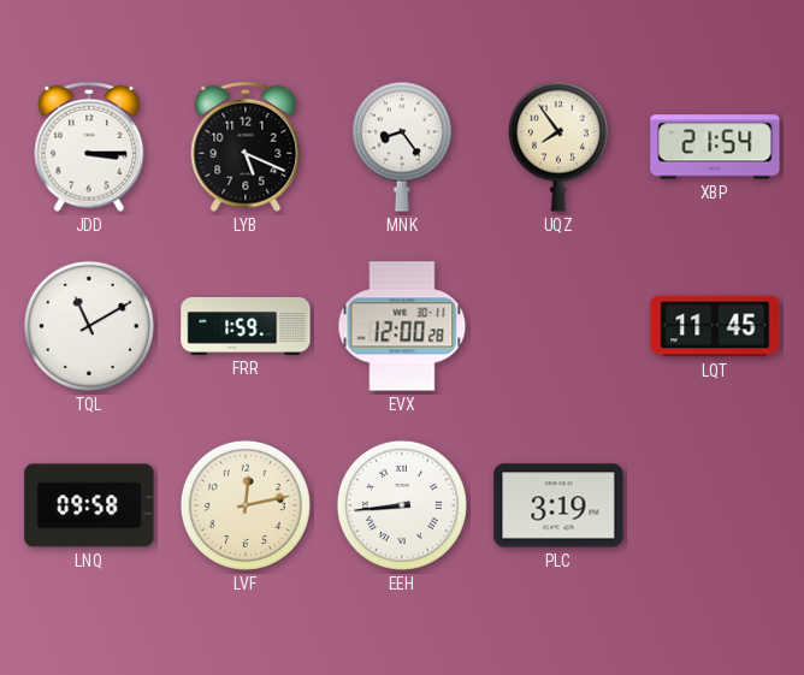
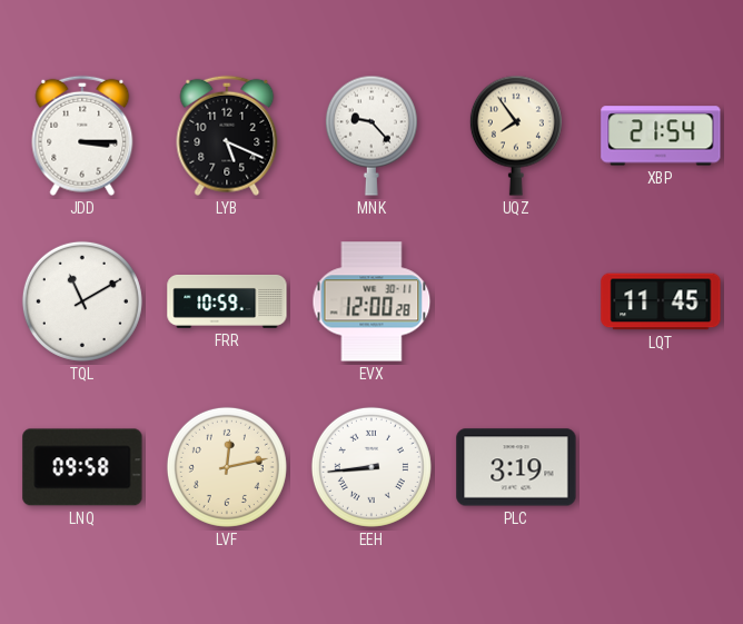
MNK: 8:24 -> 9:23
FRR: 1:59 -> 10:59
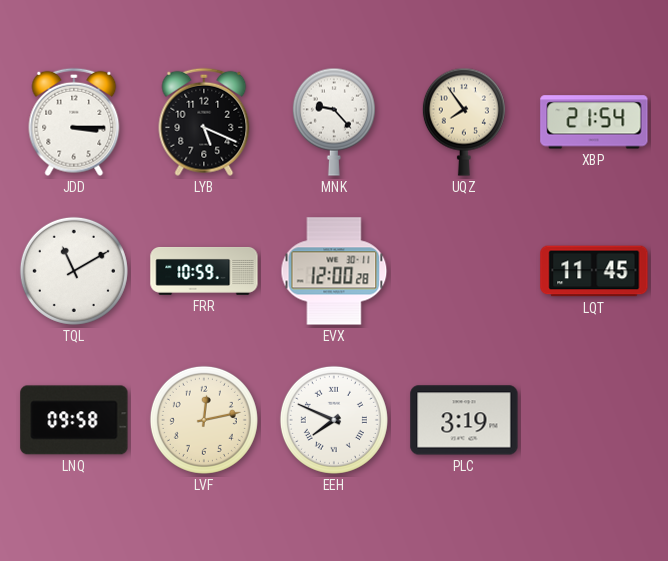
EEH: 8:44 -> 7:49
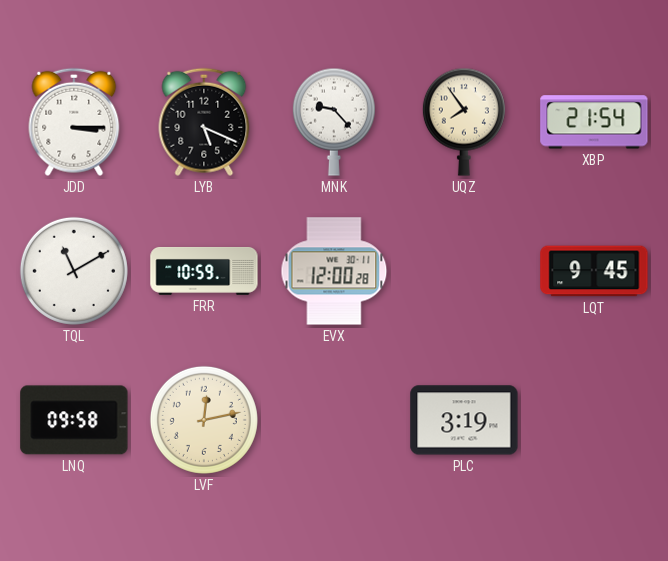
LQT: 11:45 -> 9:45
EEH: 7:49 -> none
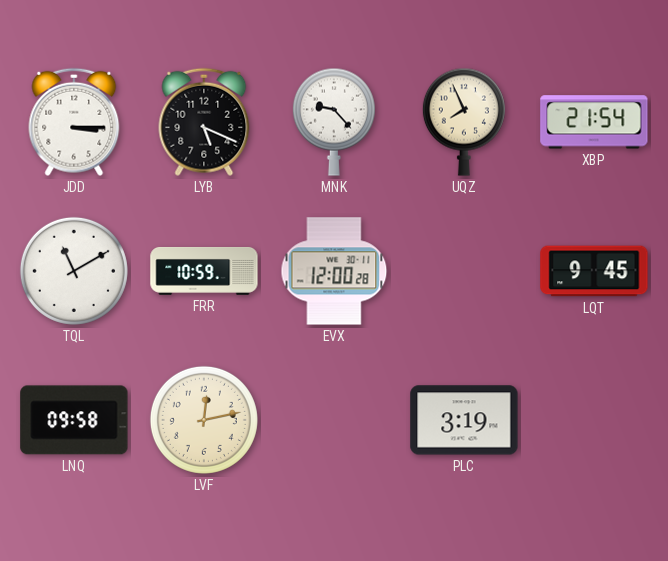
UQZ: 7:54 -> 7:56
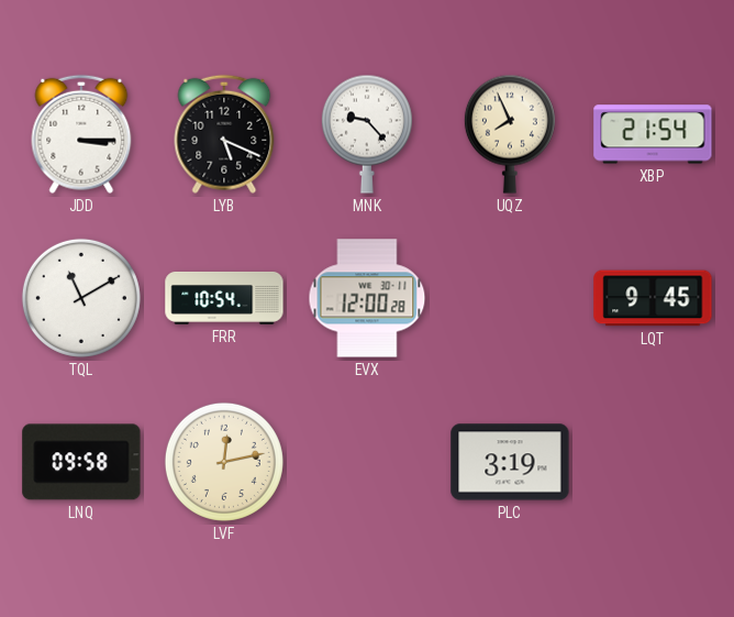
FRR: 10:59 -> 10:54
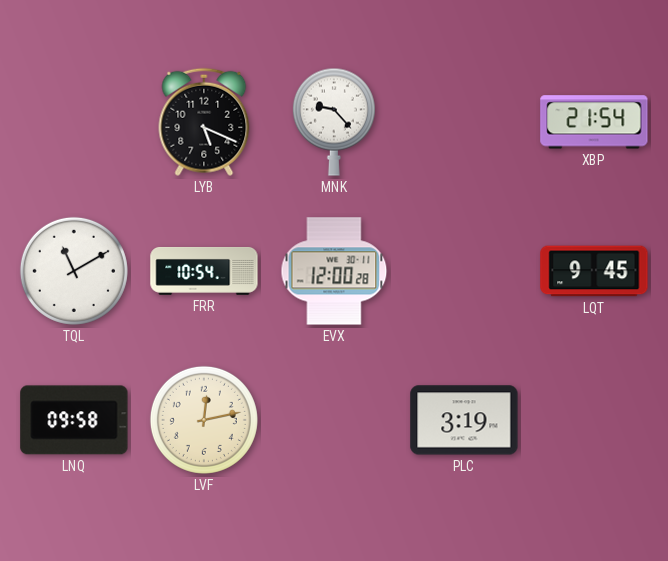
JDD: 3:15 -> none
UQZ: 7:56 -> none
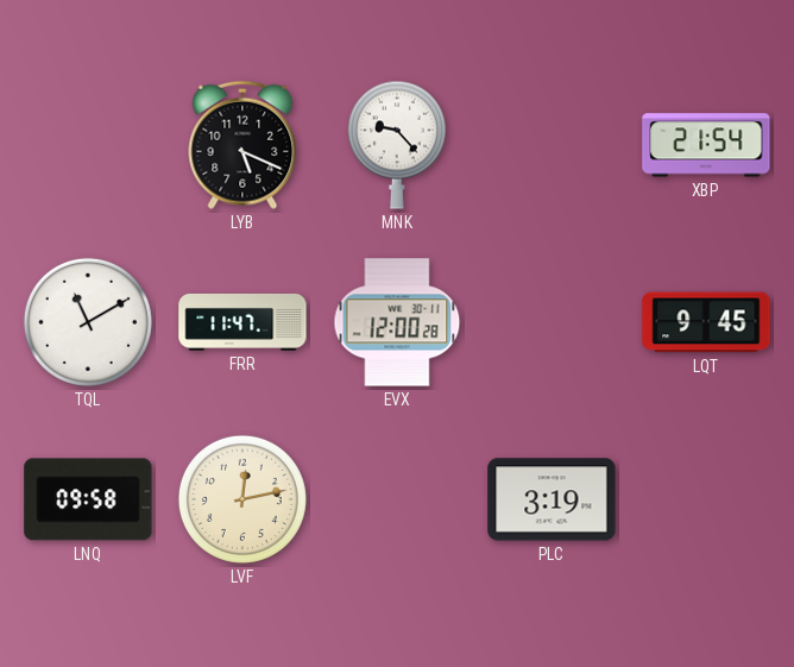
FRR: 10:54 -> 11:47
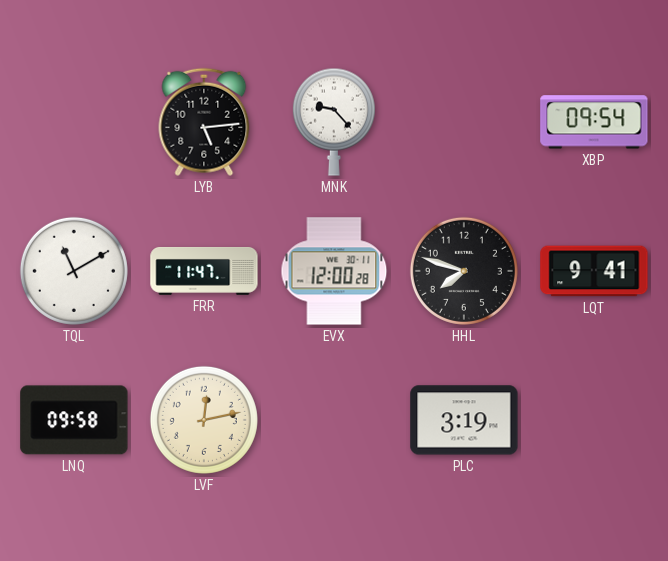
LYB: 5:19 -> 5:14
XBP: 21:54 -> 09:54
HHL: none -> 7:48
LQT: 9:45 -> 9:41
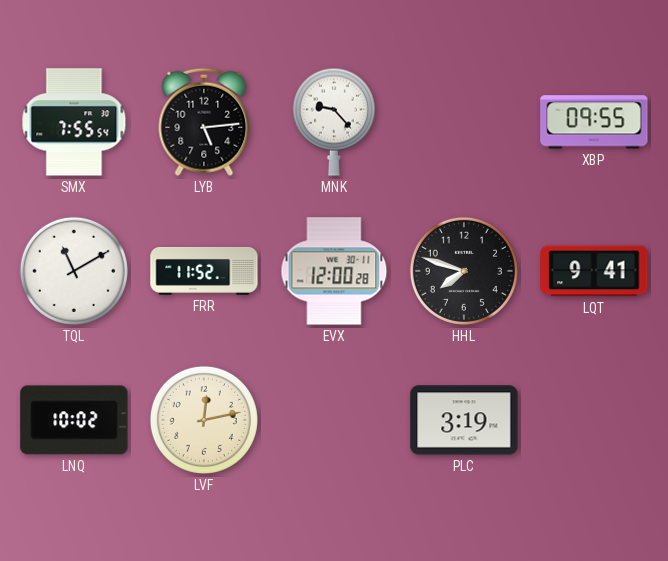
SMX: none -> 7:55
XBP: 09:54 -> 09:55
FRR: 11:47 -> 11:52
LNQ: 09:58 -> 10:02
